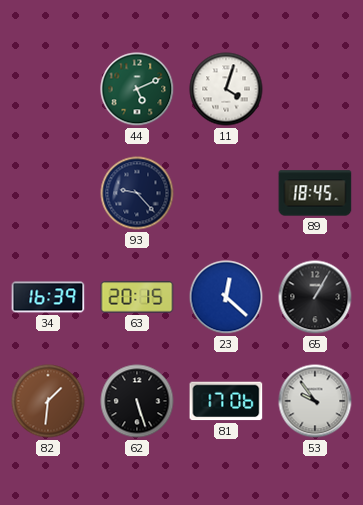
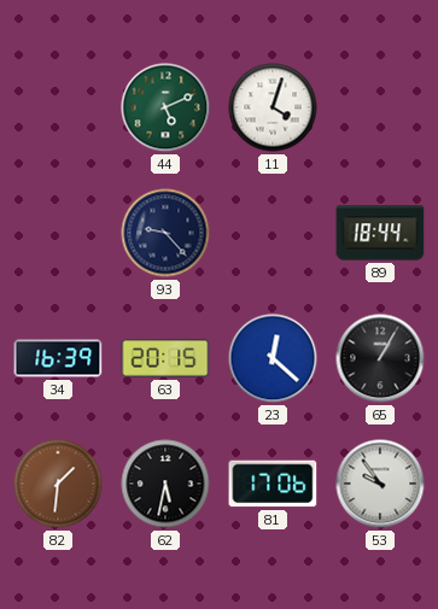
89: 18:45 -> 18:44
62: 5:27 -> 5:32
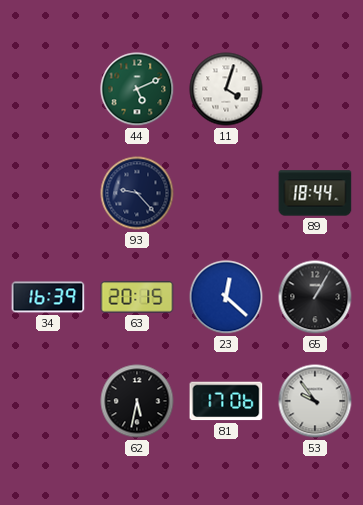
82: 1:31 -> none
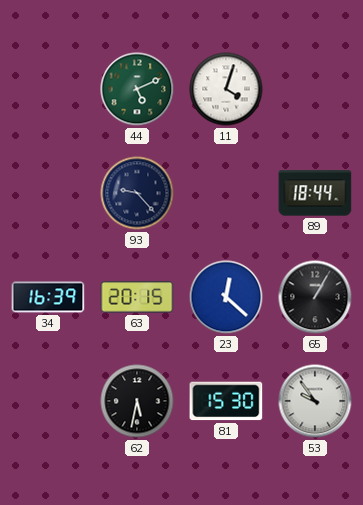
81: 17:06 -> 15:30
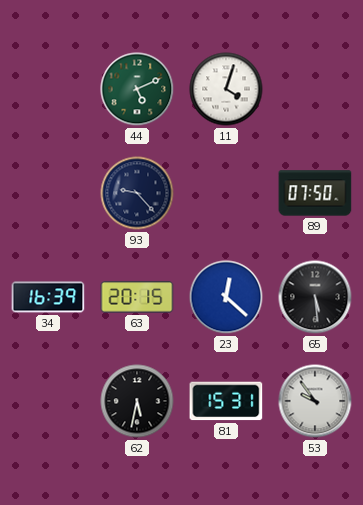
89: 18:44 -> 07:50
65: 1:05 -> 5:29
81: 15:30 -> 15:31
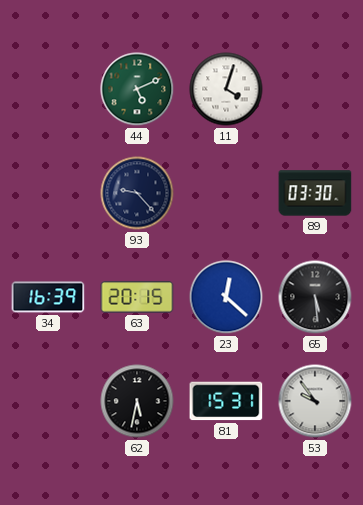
89: 07:50 -> 03:30
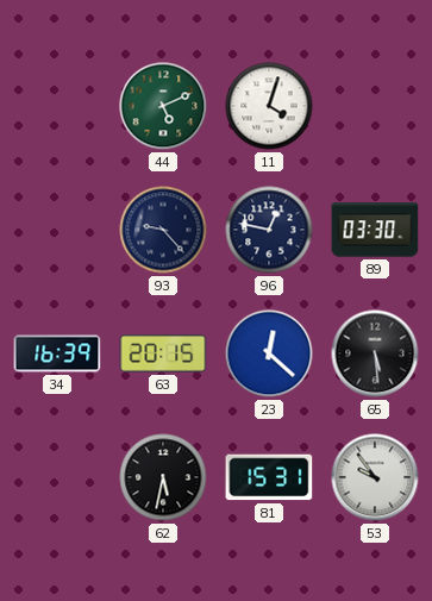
96: none -> 12:47
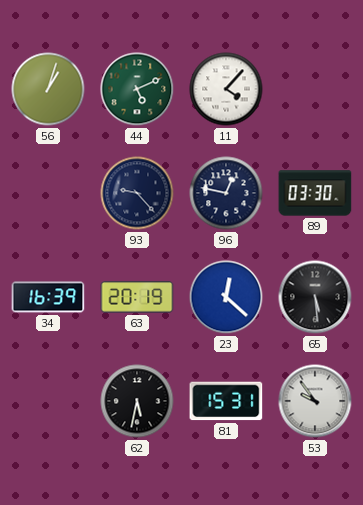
56: none -> 1:03
11: 4:03 -> 4:07
63: 20:15 -> 20:19
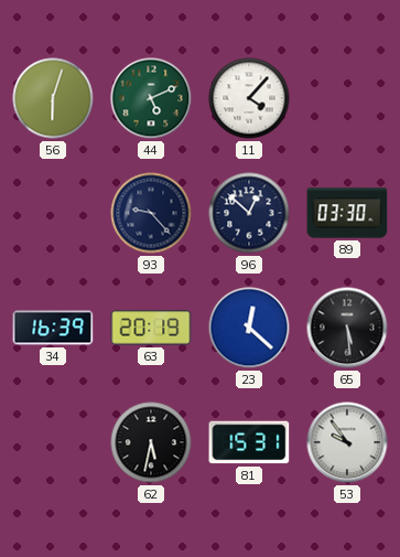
56: 1:03 -> 6:03
96: 12:47 -> 12:52
